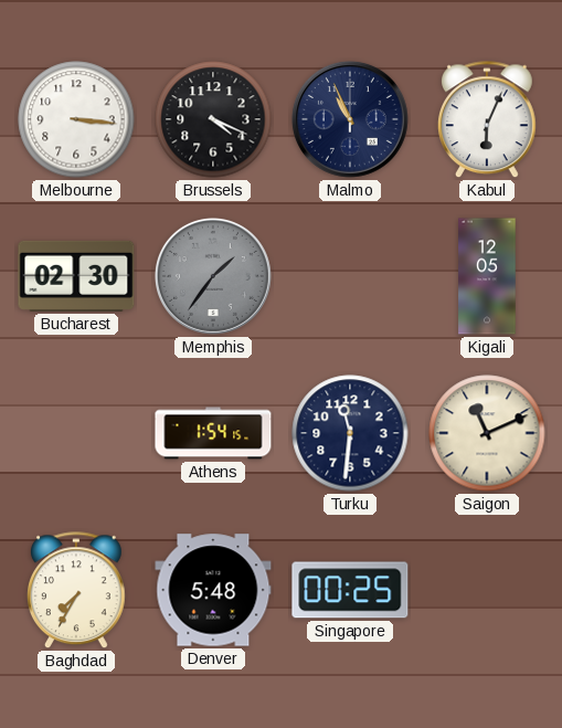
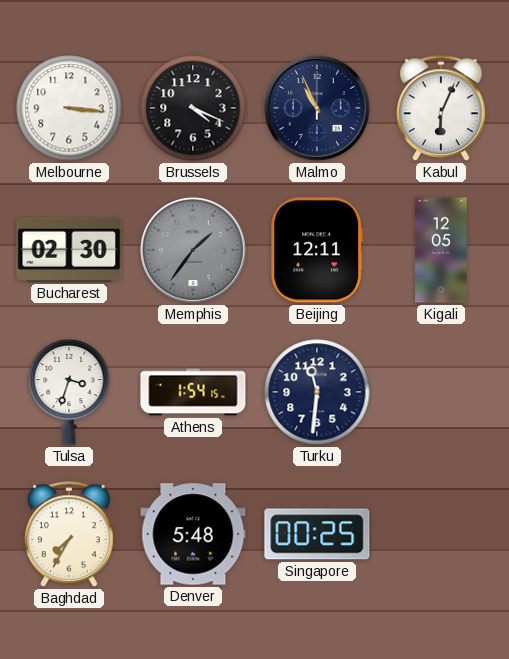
Beijing: none -> 12:11
Tulsa: none -> 3:33
Saigon: 11:11 -> none
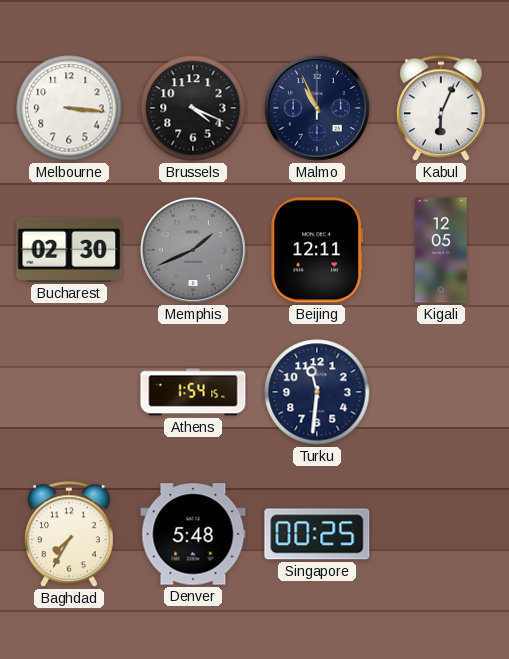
Memphis: 1:36 -> 1:41
Tulsa: 3:33 -> none
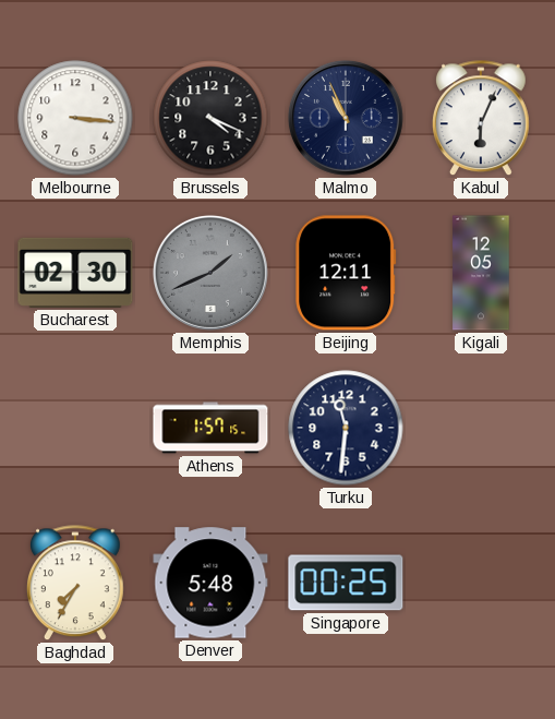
Athens: 1:54 -> 1:57
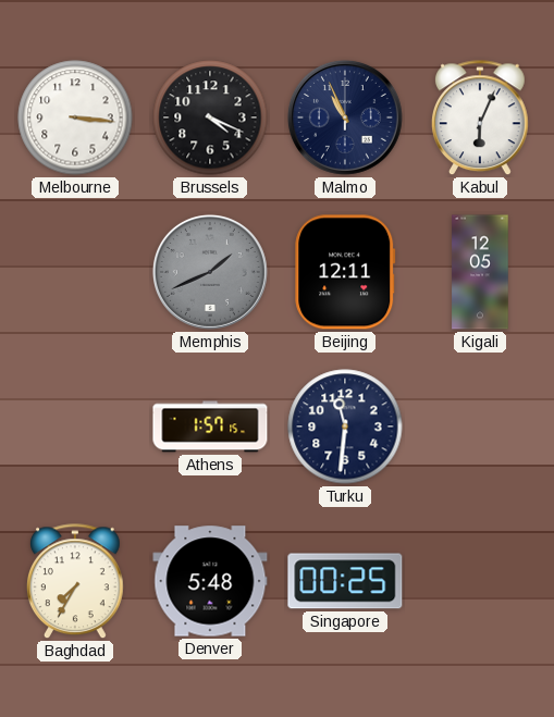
Bucharest: 02:30 -> none
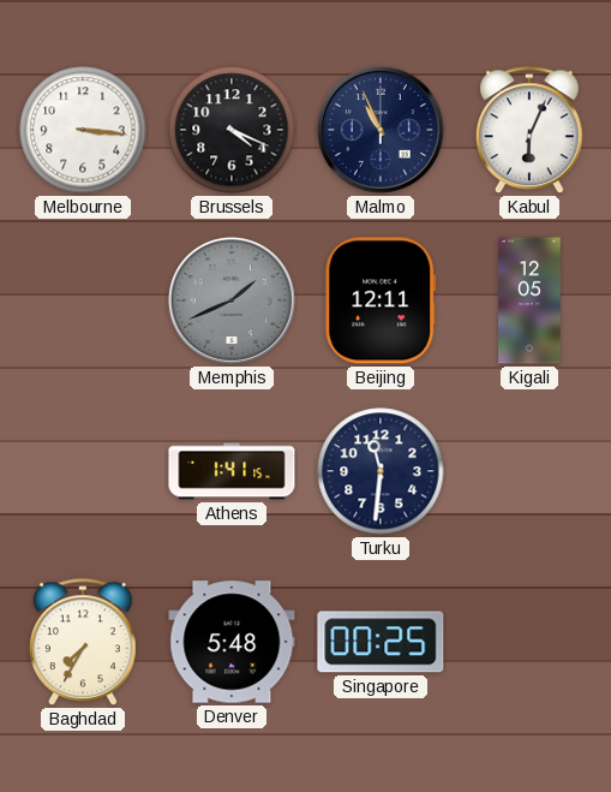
Athens: 1:57 -> 1:41
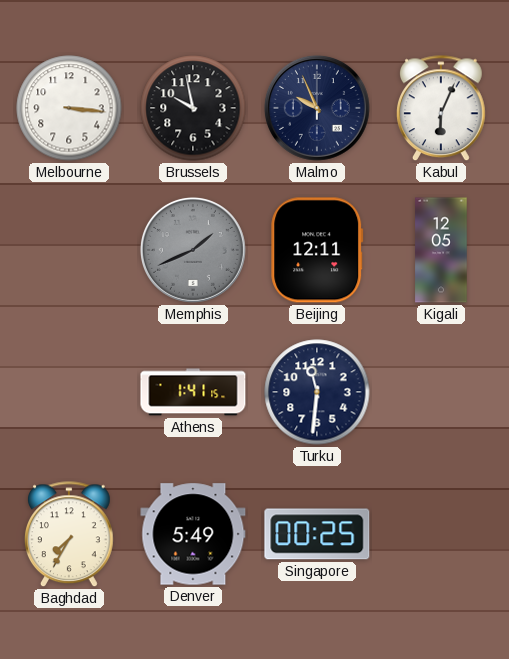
Brussels: 4:19 -> 9:58
Malmo: 10:56 -> 9:56
Denver: 5:48 -> 5:49
